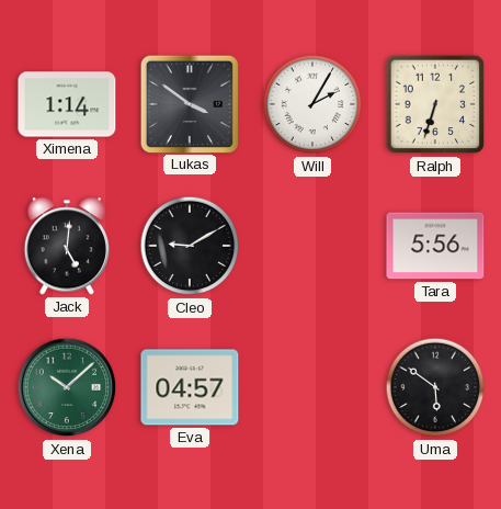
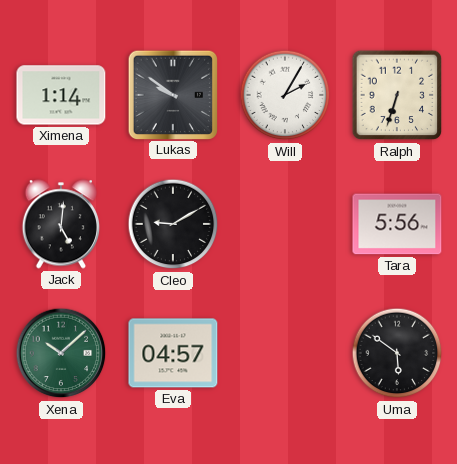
Lukas: 3:51 -> 9:51
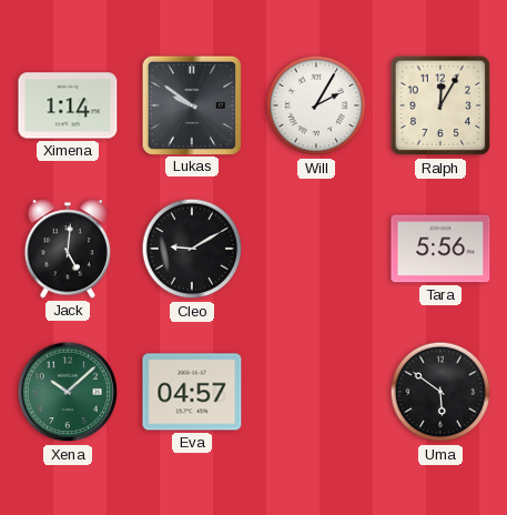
Ralph: 6:33 -> 12:05
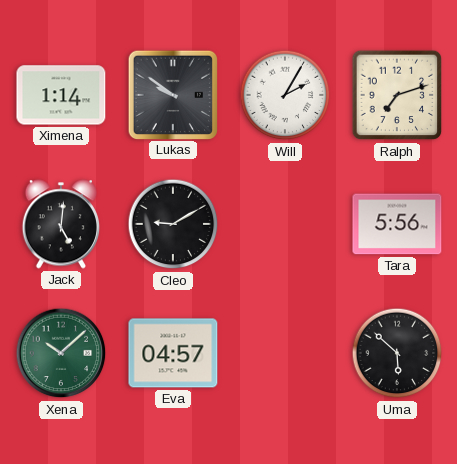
Ralph: 12:05 -> 7:12
Uma: 5:51 -> 5:52
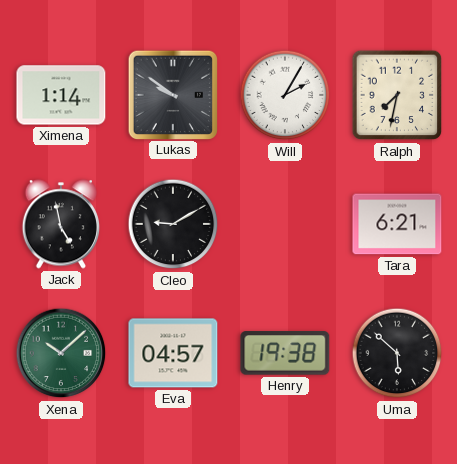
Ralph: 7:12 -> 7:32
Jack: 5:01 -> 4:58
Tara: 5:56 -> 6:21
Henry: none -> 19:38
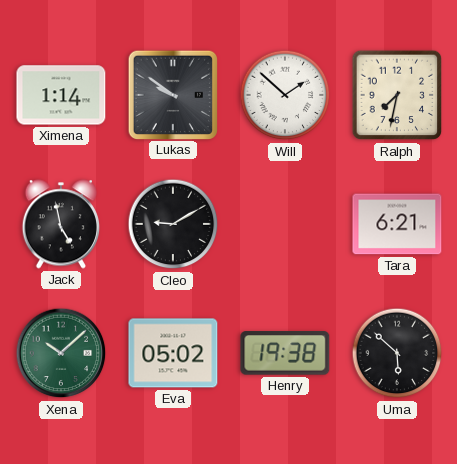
Will: 2:05 -> 1:52
Eva: 04:57 -> 05:02
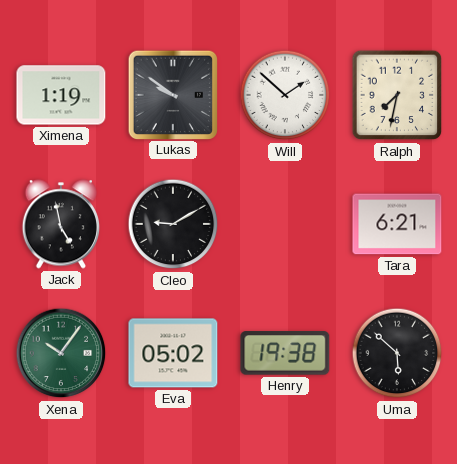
Ximena: 1:14 -> 1:19
Xena: 10:08 -> 10:06
